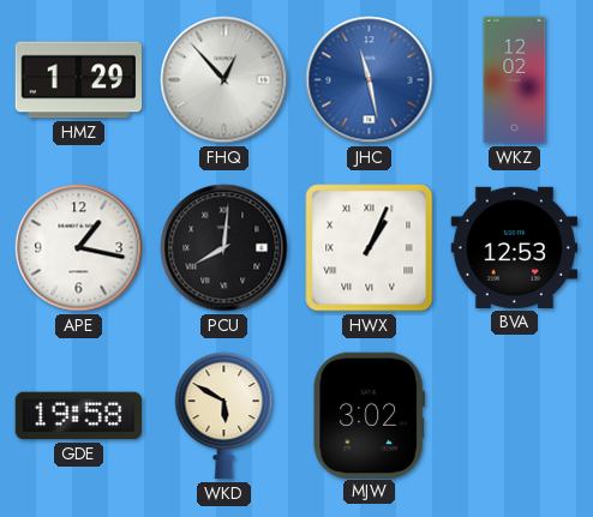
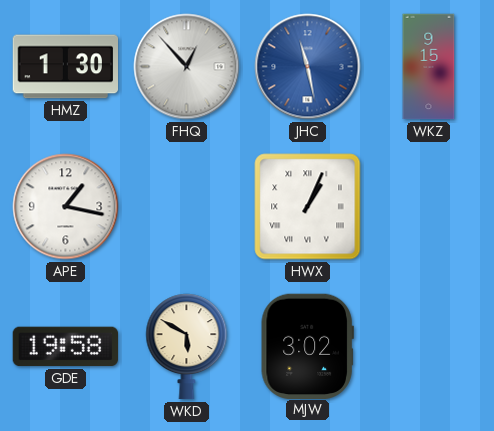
HMZ: 1:29 -> 1:30
WKZ: 12:02 -> 9:15
PCU: 8:01 -> none
BVA: 12:53 -> none
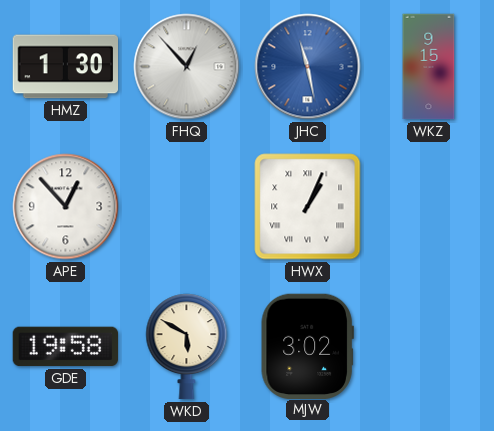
APE: 1:17 -> 12:53
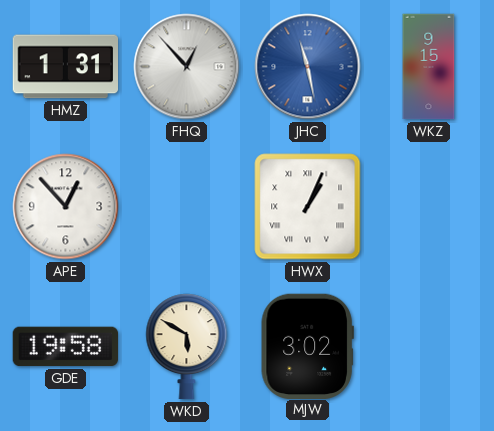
HMZ: 1:30 -> 1:31
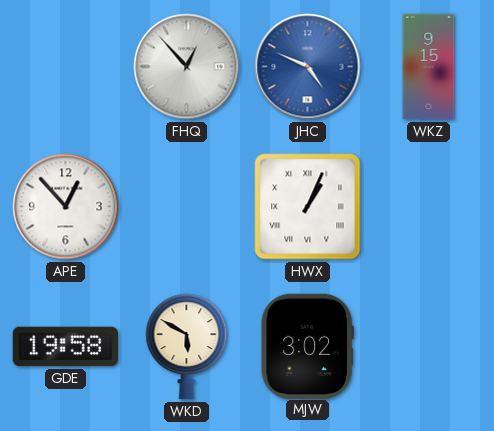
HMZ: 1:31 -> none
JHC: 11:28 -> 4:49
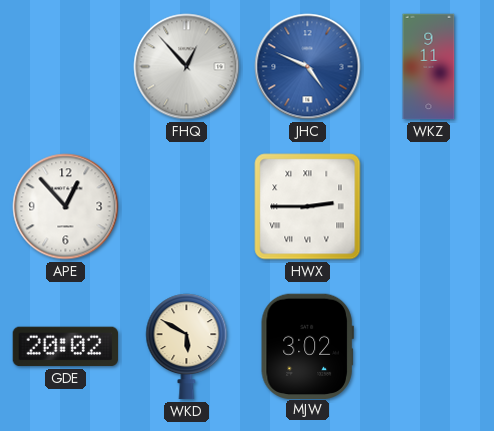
WKZ: 9:15 -> 9:11
HWX: 1:04 -> 2:45
GDE: 19:58 -> 20:02
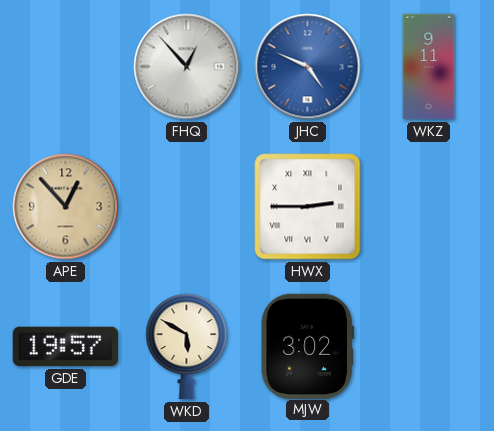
APE dial: white -> champagne
GDE: 20:02 -> 19:57
